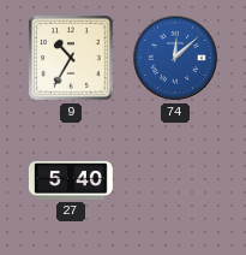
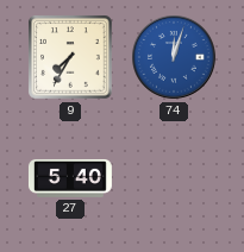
9: 10:35 -> 7:35
74: 12:08 -> 12:03
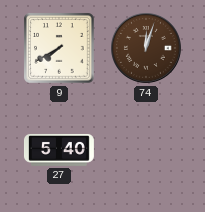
9: 7:35 -> 7:40
74 dial: blue -> brown
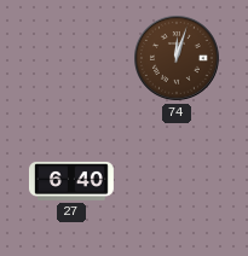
9: 7:40 -> none
27: 5:40 -> 6:40
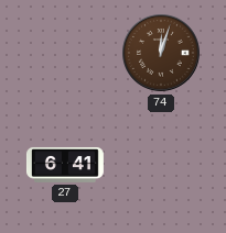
27: 6:40 -> 6:41
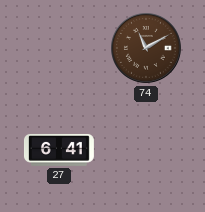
74: 12:03 -> 11:10
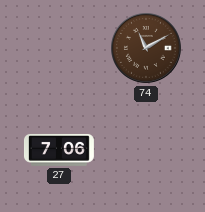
27: 6:41 -> 7:06
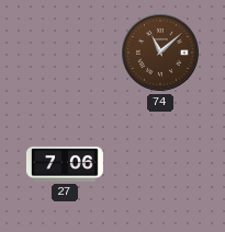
74: 11:10 -> 11:08
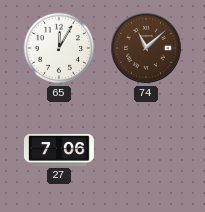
65: none -> 12:05
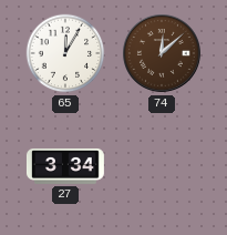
74: 11:08 -> 12:08
27: 7:06 -> 3:34
